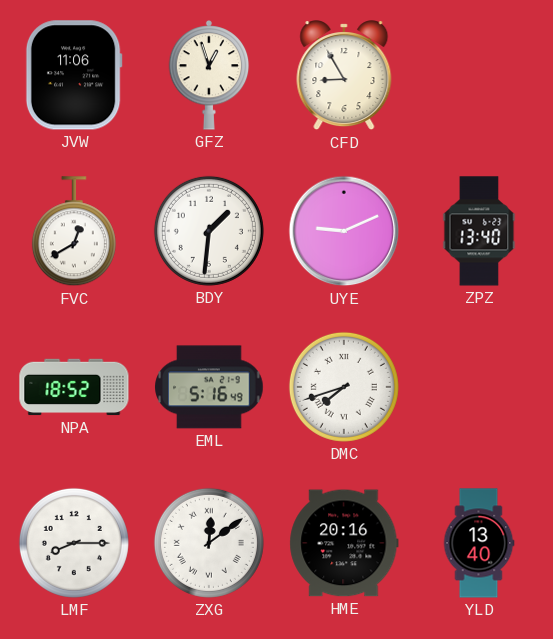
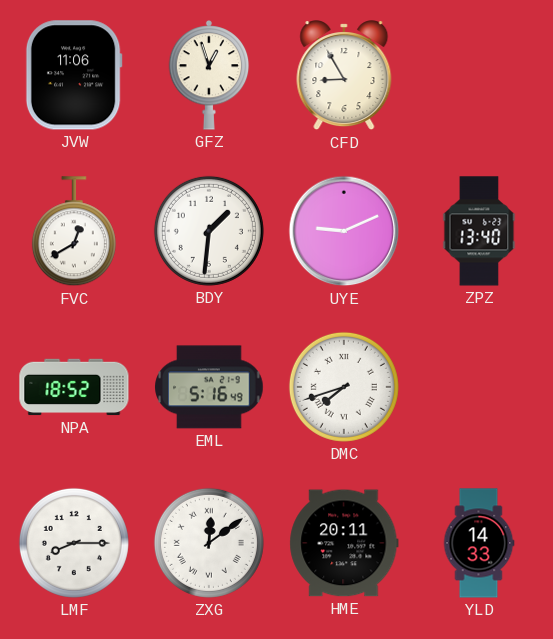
HME: 20:16 -> 20:11
YLD: 13:40 -> 14:33
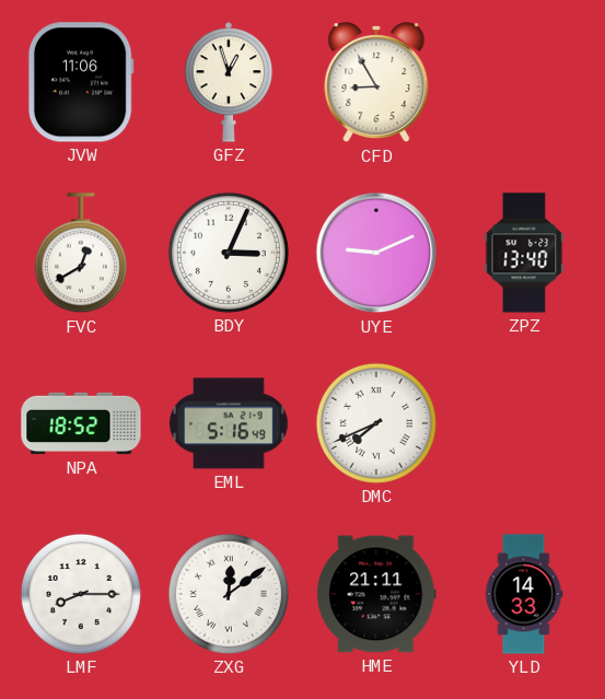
BDY: 1:31 -> 3:04
DMC: 7:42 -> 7:41
HME: 20:11 -> 21:11
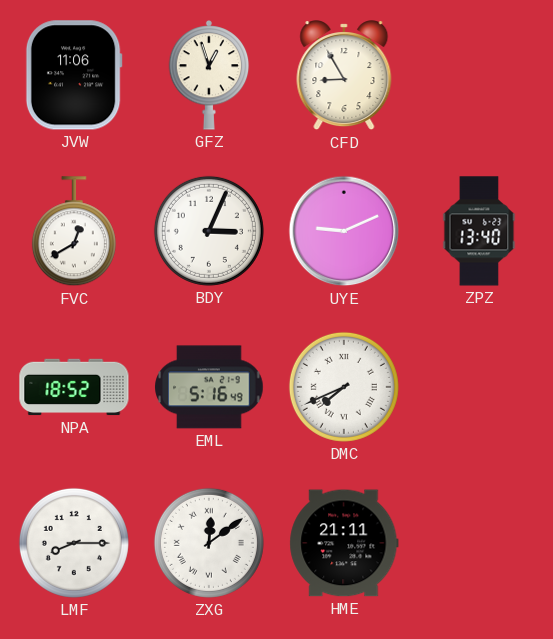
YLD: 14:33 -> none
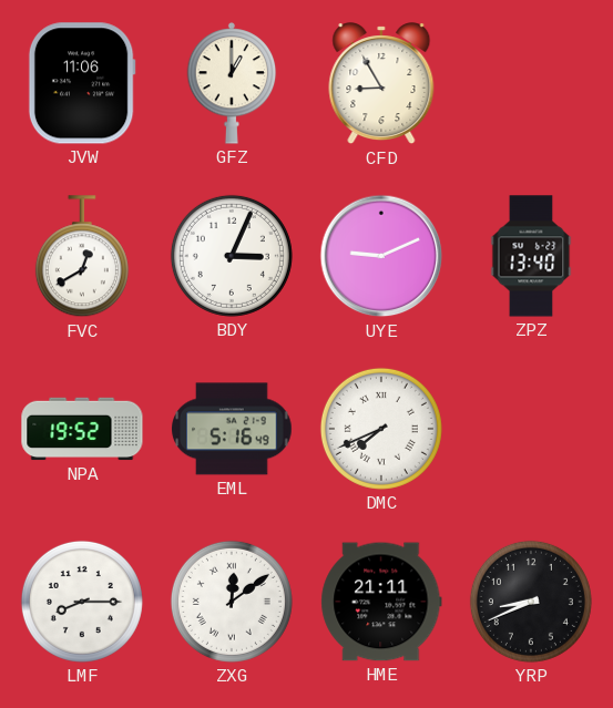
GFZ: 12:57 -> 1:00
NPA: 18:52 -> 19:52
YRP: none -> 8:41
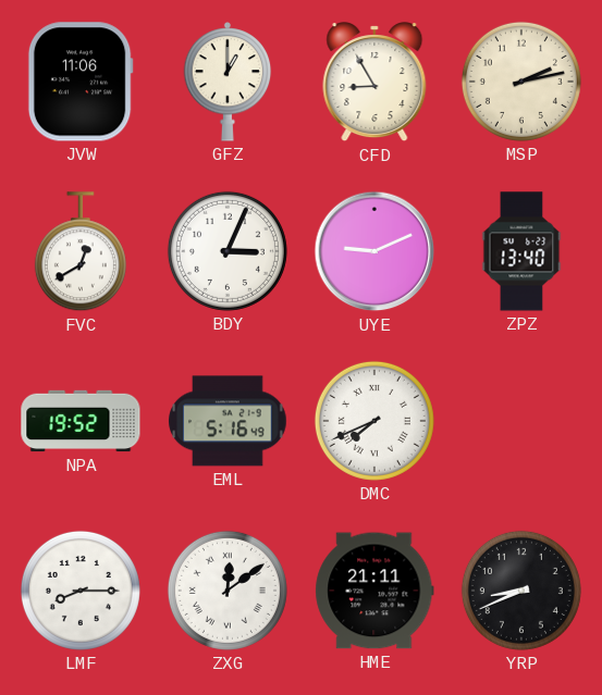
MSP: none -> 2:13
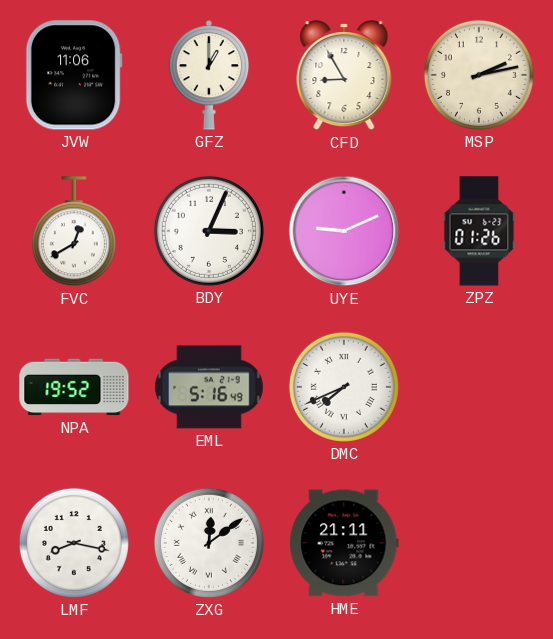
ZPZ: 13:40 -> 01:26
LMF: 8:15 -> 8:17
YRP: 8:41 -> none
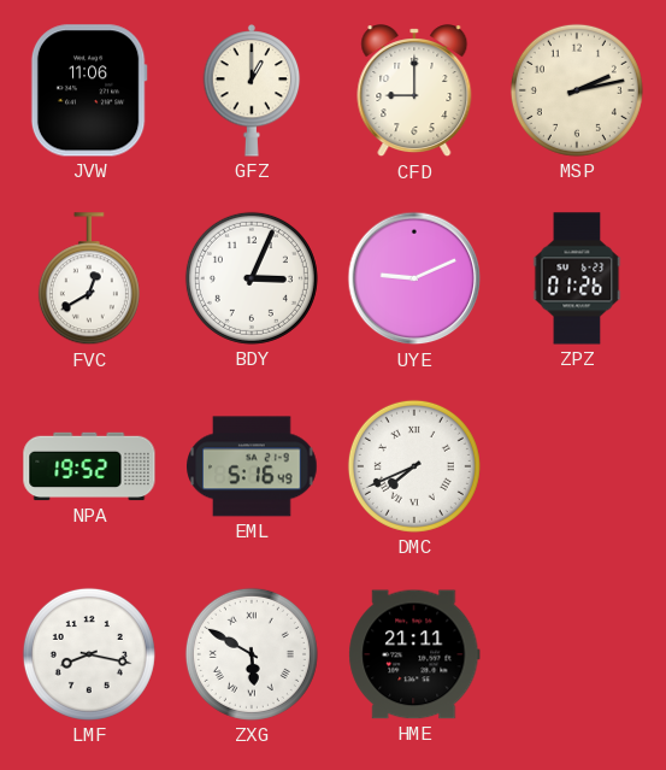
CFD: 8:55 -> 9:00
ZXG: 12:09 -> 5:50
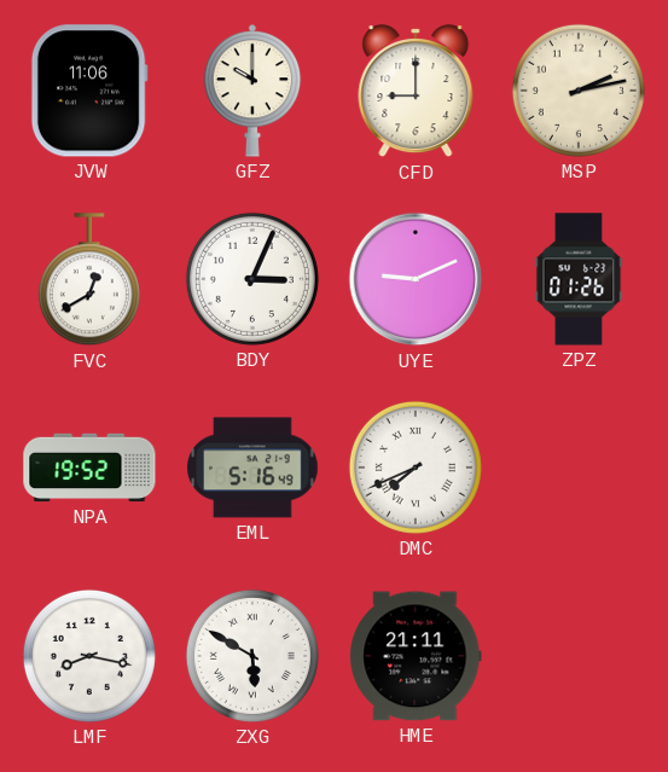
GFZ: 1:00 -> 10:00
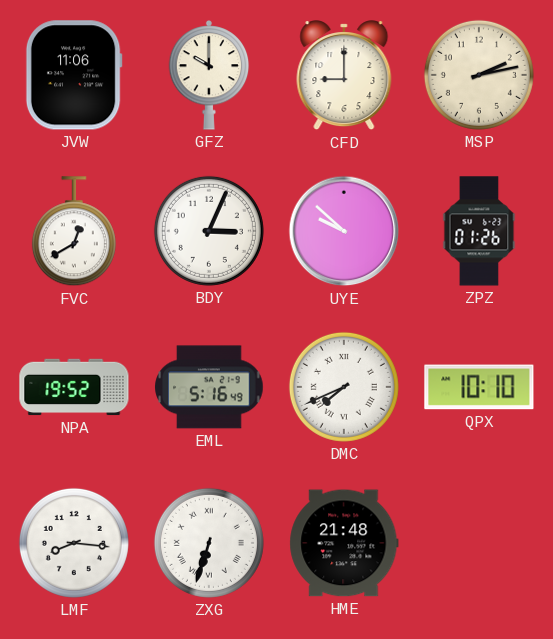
UYE: 9:11 -> 9:52
QPX: none -> 10:10
LMF: 8:17 -> 8:16
ZXG: 5:50 -> 6:33
HME: 21:11 -> 21:48
